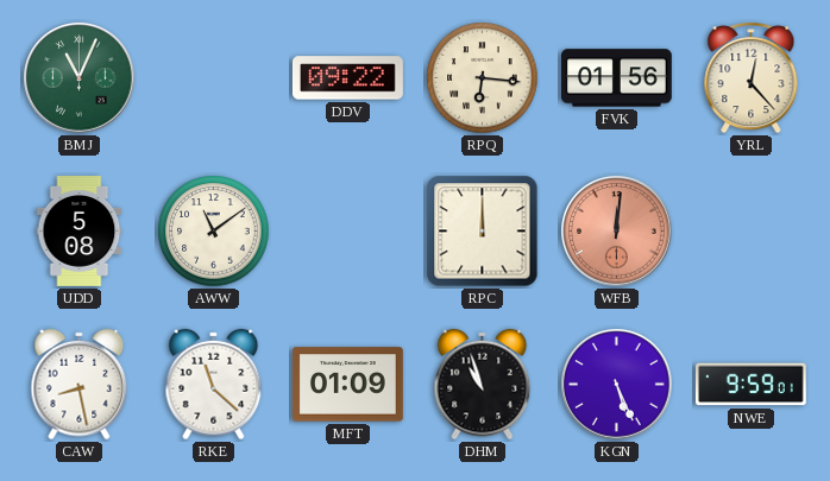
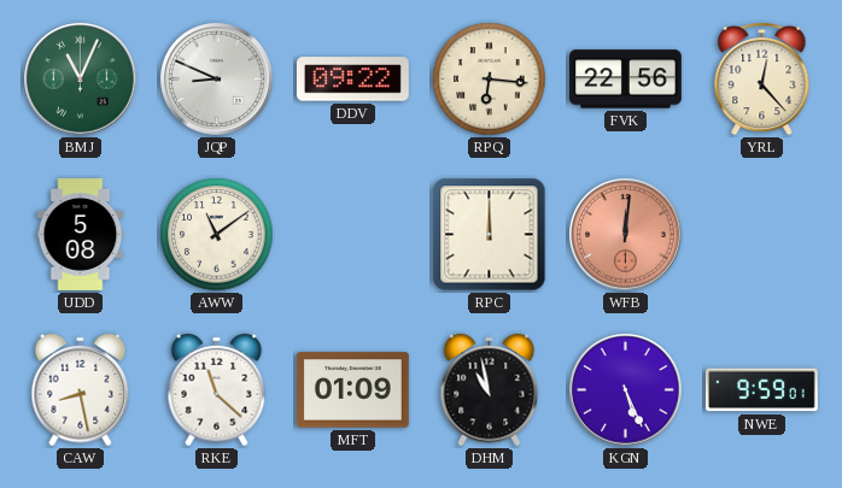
JQP: none -> 8:49
FVK: 01:56 -> 22:56
DHM: 10:57 -> 10:58
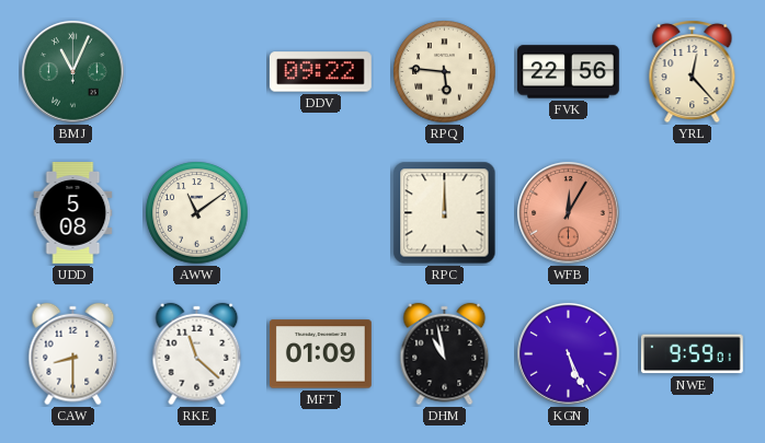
JQP: 8:49 -> none
RPQ: 6:16 -> 5:46
WFB: 12:01 -> 12:05
CAW: 8:28 -> 8:30
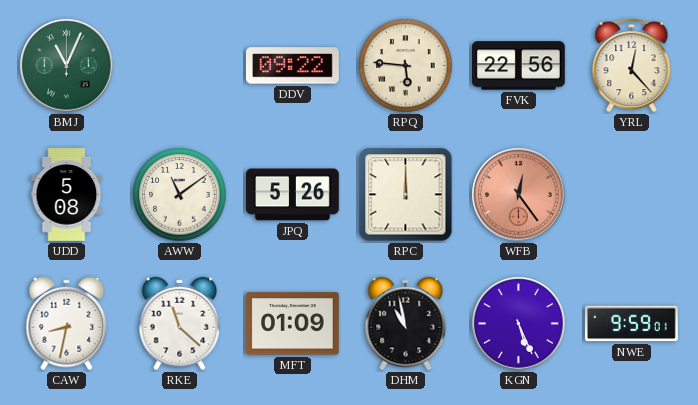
JPQ: none -> 5:26
WFB: 12:05 -> 12:24
CAW: 8:30 -> 8:32
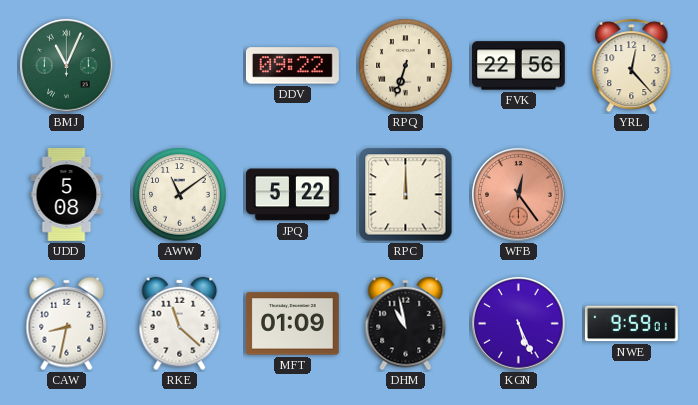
RPQ: 5:46 -> 6:33
JPQ: 5:26 -> 5:22
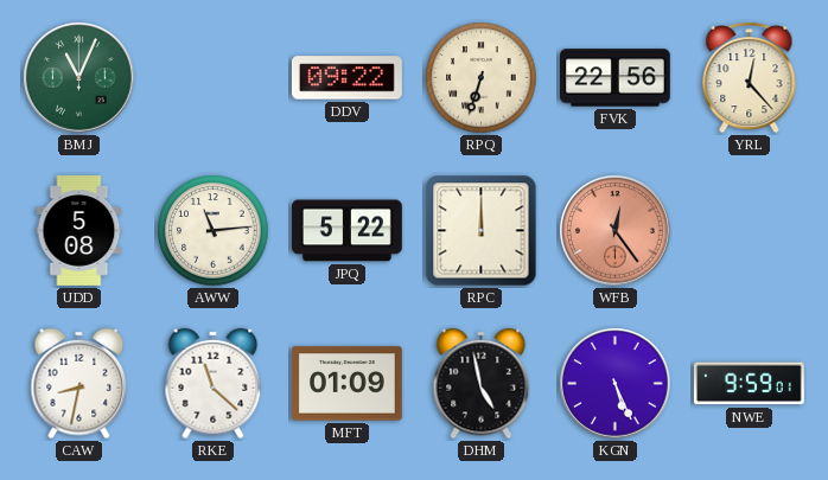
AWW: 11:09 -> 11:14
DHM: 10:58 -> 4:58
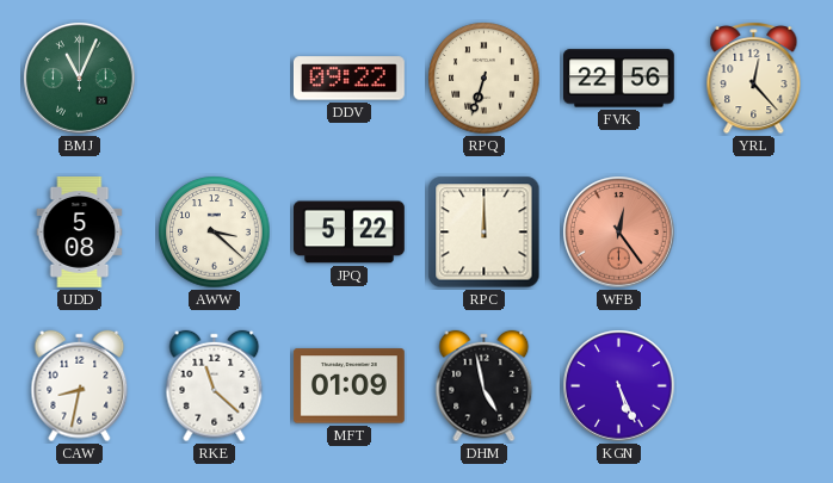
AWW: 11:14 -> 3:22
NWE: 9:59 -> none
